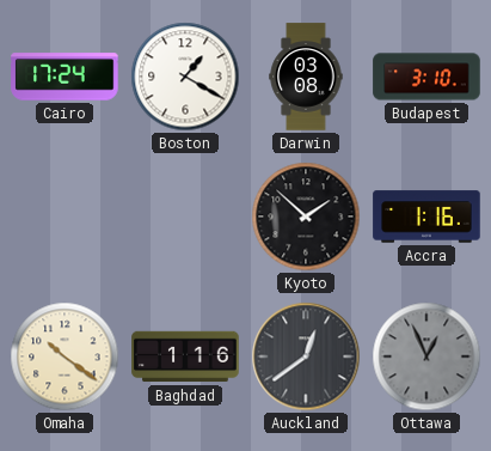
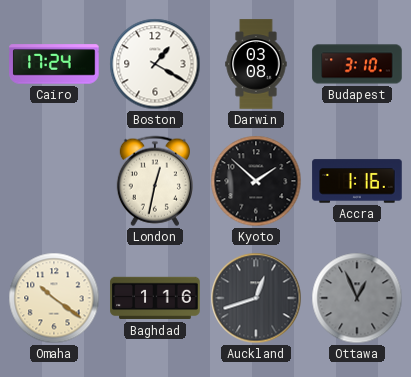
London: none -> 12:32
Auckland: 12:39 -> 12:42
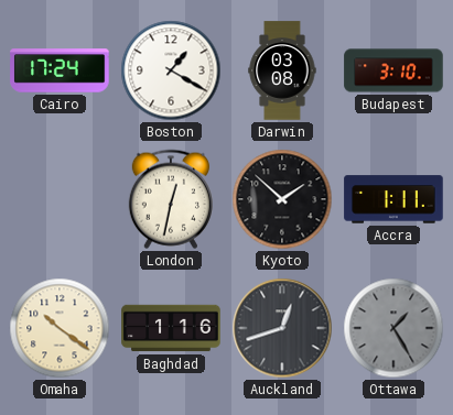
Accra: 1:16 -> 1:11
Ottawa: 12:56 -> 1:25
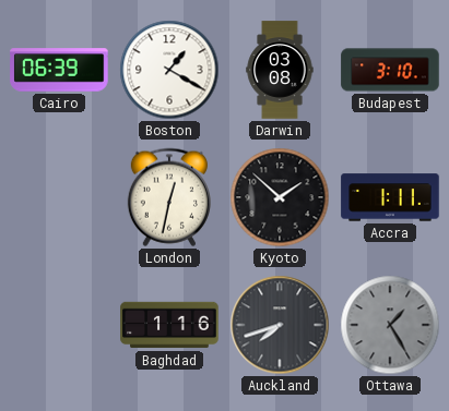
Cairo: 17:24 -> 06:39
Omaha: 10:21 -> none
Auckland: 12:42 -> 7:42
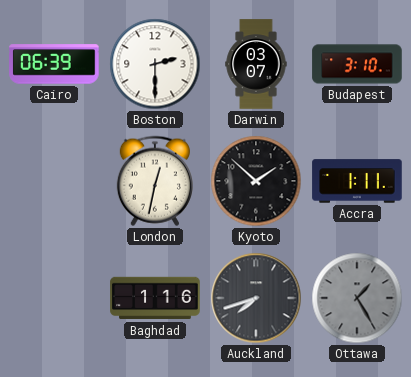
Boston: 1:20 -> 2:30
Darwin: 03:08 -> 03:07
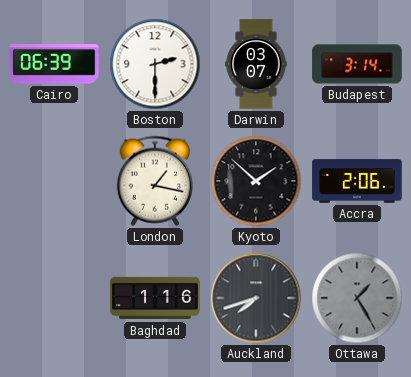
Budapest: 3:10 -> 3:14
London: 12:32 -> 1:17
Accra: 1:11 -> 2:06
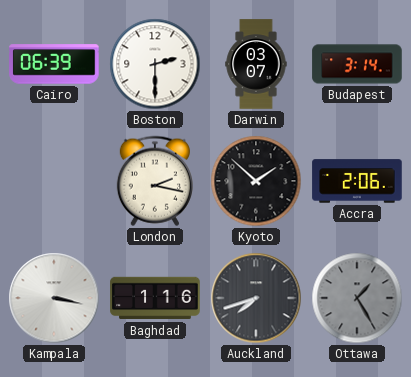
London: 1:17 -> 2:17
Kampala: none -> 3:17
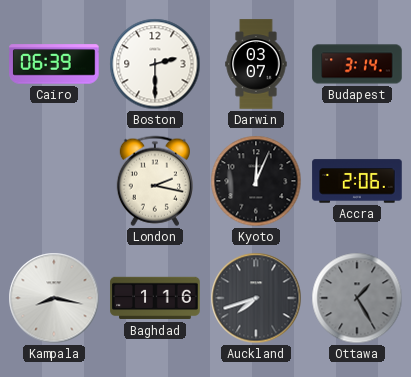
Kyoto: 1:52 -> 12:04
Kampala: 3:17 -> 8:17
